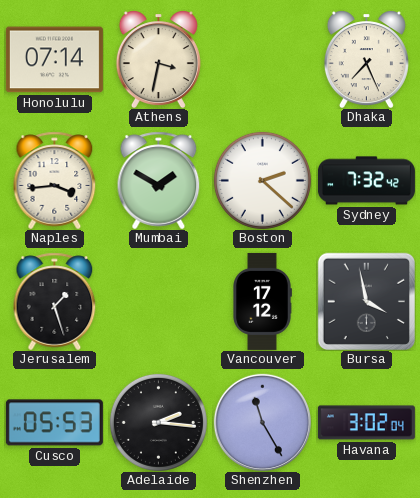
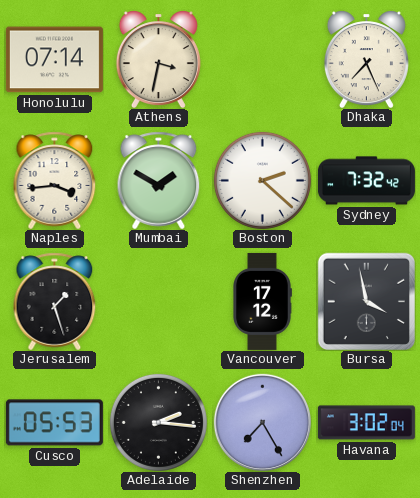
Shenzhen: 11:25 -> 7:25
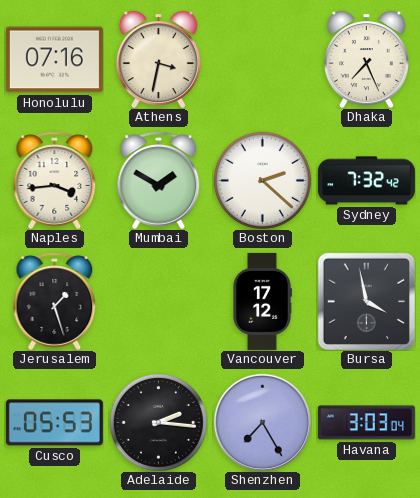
Honolulu: 07:14 -> 07:16
Havana: 3:02 -> 3:03
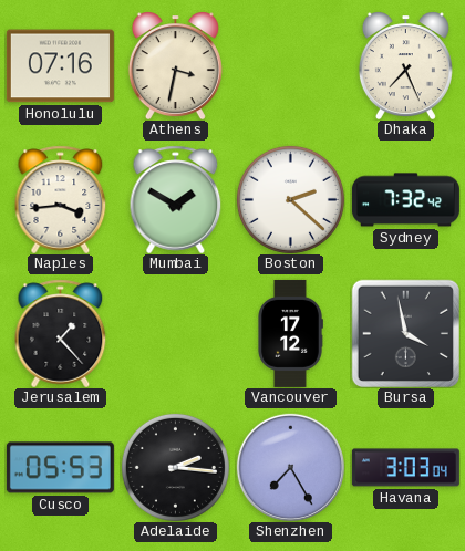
Jerusalem: 1:27 -> 1:23
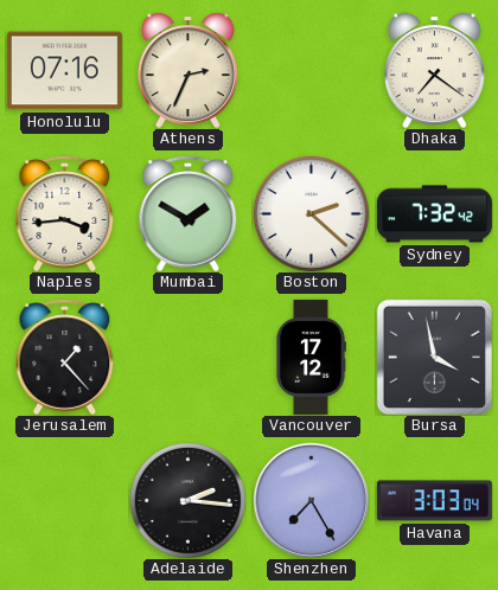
Athens: 3:32 -> 2:34
Dhaka: 7:26 -> 7:21
Cusco: 05:53 -> none
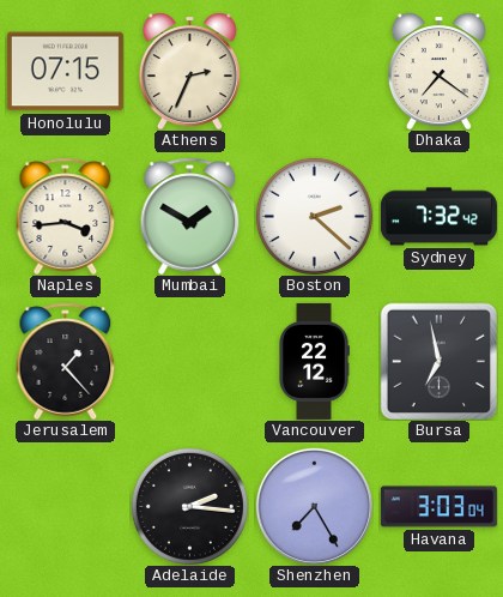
Honolulu: 07:16 -> 07:15
Vancouver: 17:12 -> 22:12
Bursa: 3:58 -> 6:58
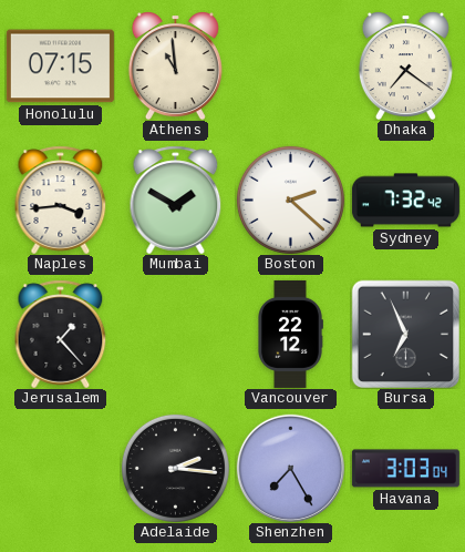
Athens: 2:34 -> 10:59
Bursa: 6:58 -> 6:56
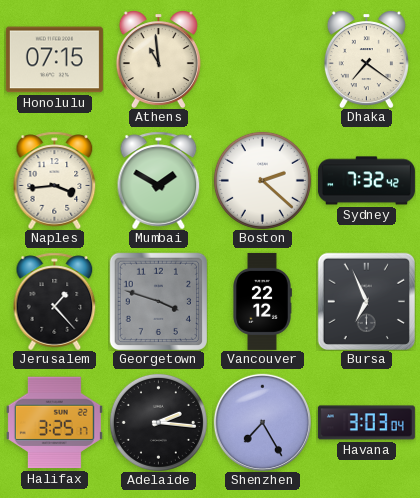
Georgetown: none -> 3:48
Halifax: none -> 3:25
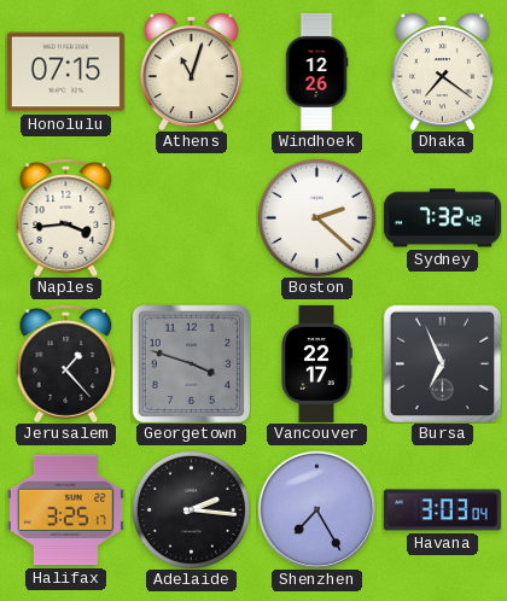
Athens: 10:59 -> 11:03
Windhoek: none -> 12:26
Mumbai: 1:50 -> none
Vancouver: 22:12 -> 22:17
